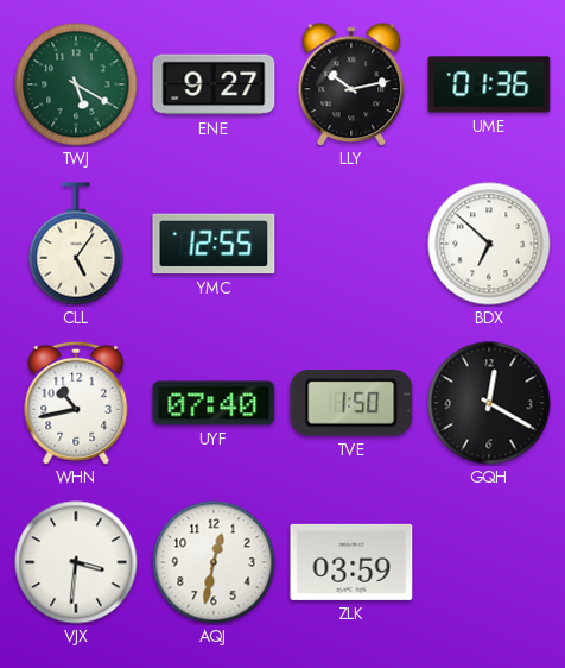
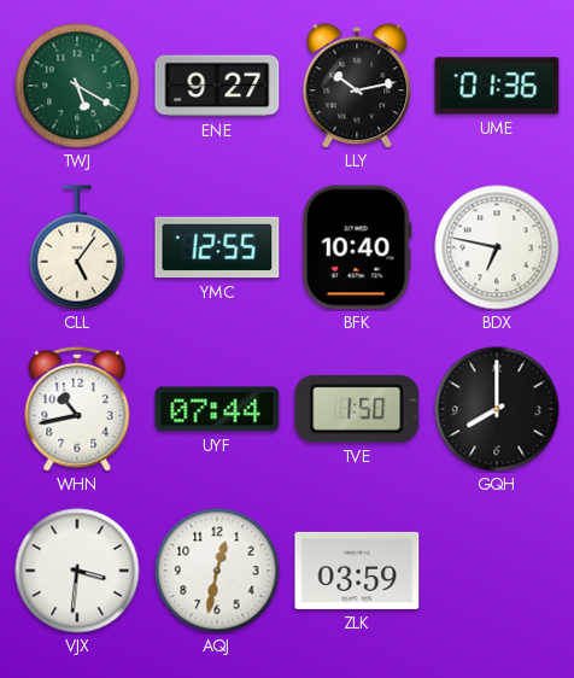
BFK: none -> 10:40
BDX: 6:52 -> 6:47
UYF: 07:40 -> 07:44
GQH: 12:20 -> 8:00
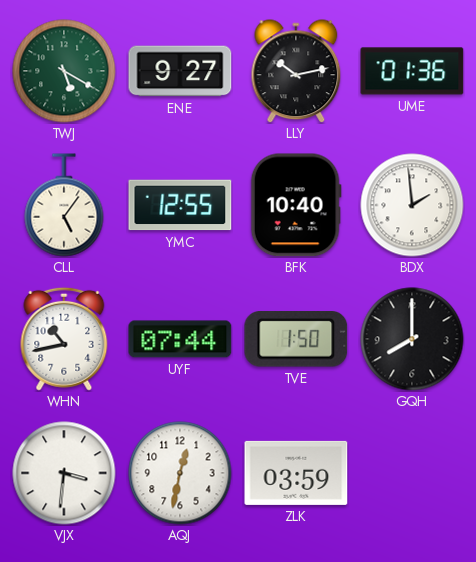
BDX: 6:47 -> 1:59
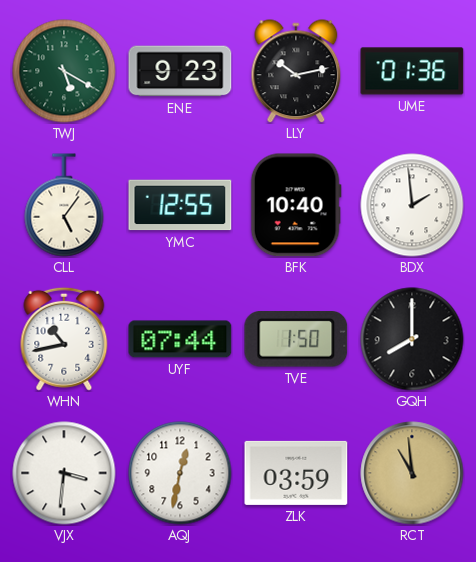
ENE: 9:27 -> 9:23
RCT: none -> 10:59
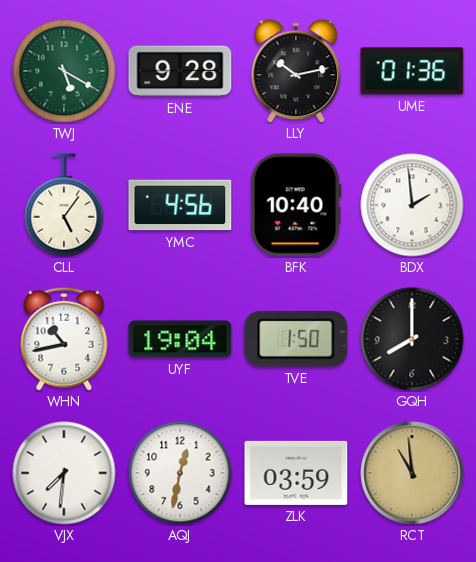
ENE: 9:23 -> 9:28
YMC: 12:55 -> 4:56
UYF: 07:44 -> 19:04
VJX: 3:31 -> 7:31
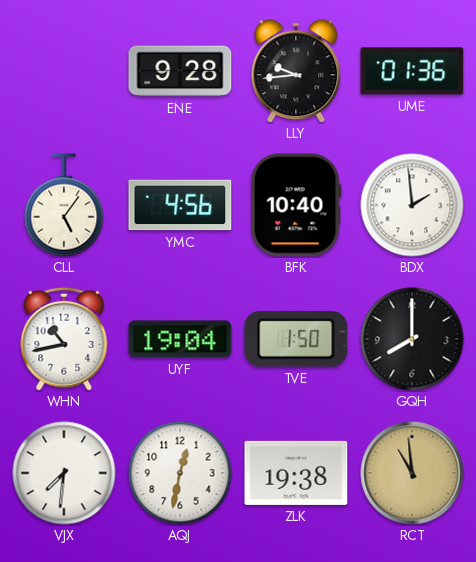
TWJ: 5:20 -> none
LLY: 10:13 -> 9:44
ZLK: 03:59 -> 19:38
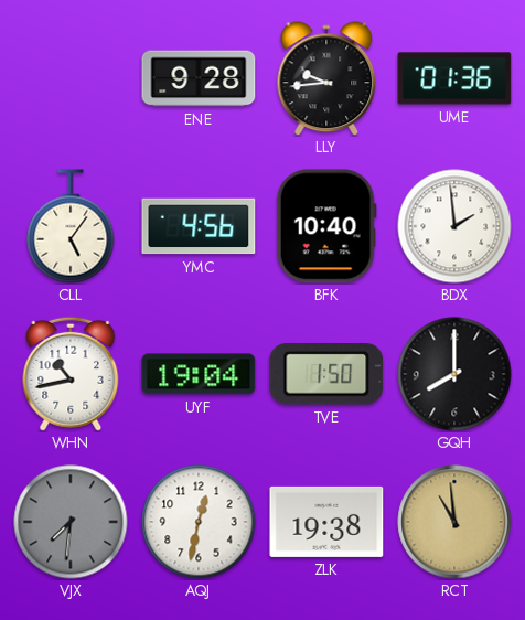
VJX dial: white -> grey
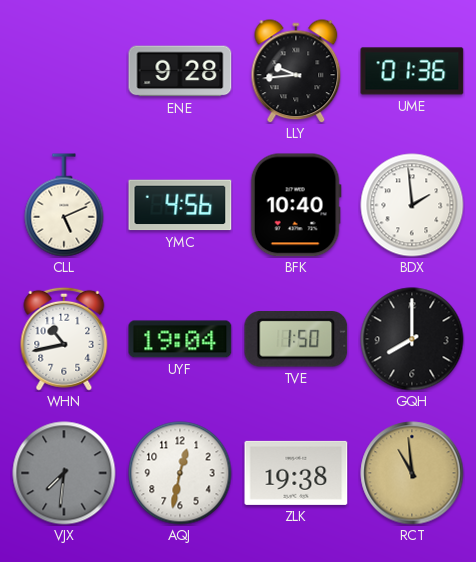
CLL: 5:06 -> 5:11
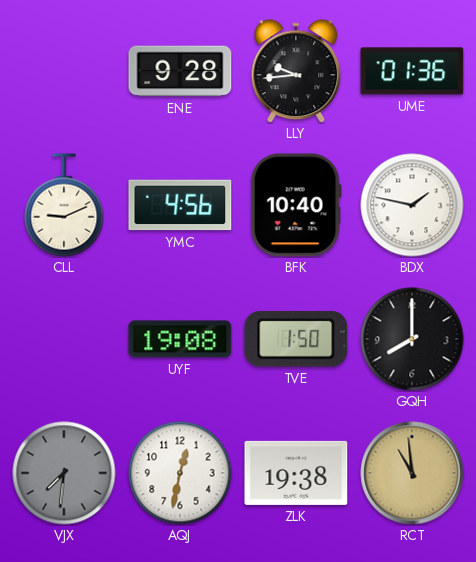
CLL: 5:11 -> 9:11
BDX: 1:59 -> 1:47
WHN: 10:43 -> none
UYF: 19:04 -> 19:08
